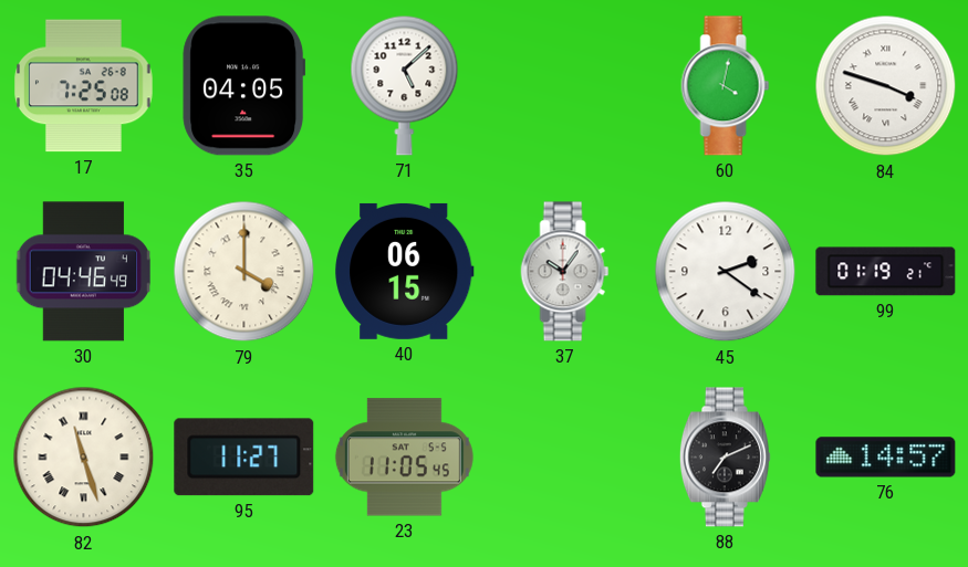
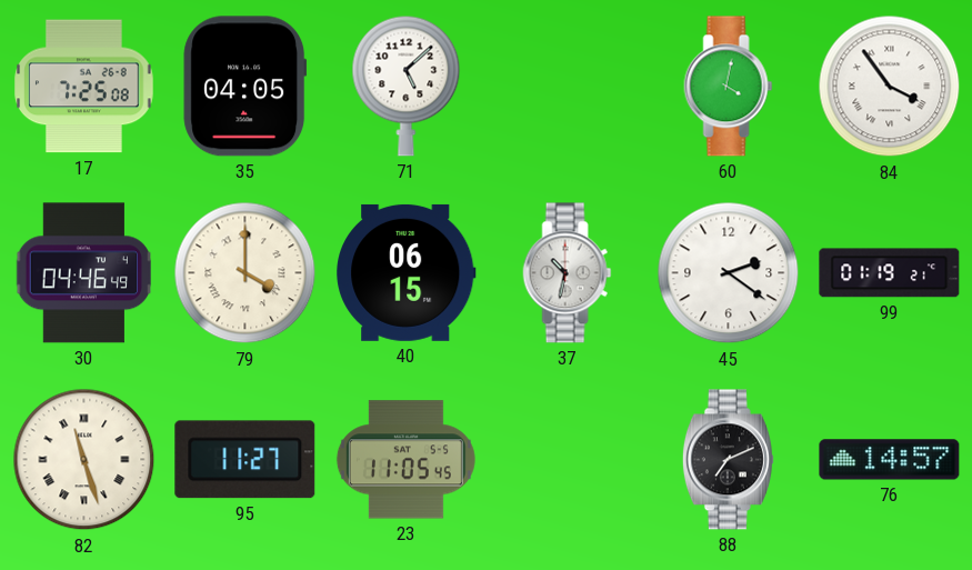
84: 3:48 -> 3:54
37: 10:06 -> 10:32
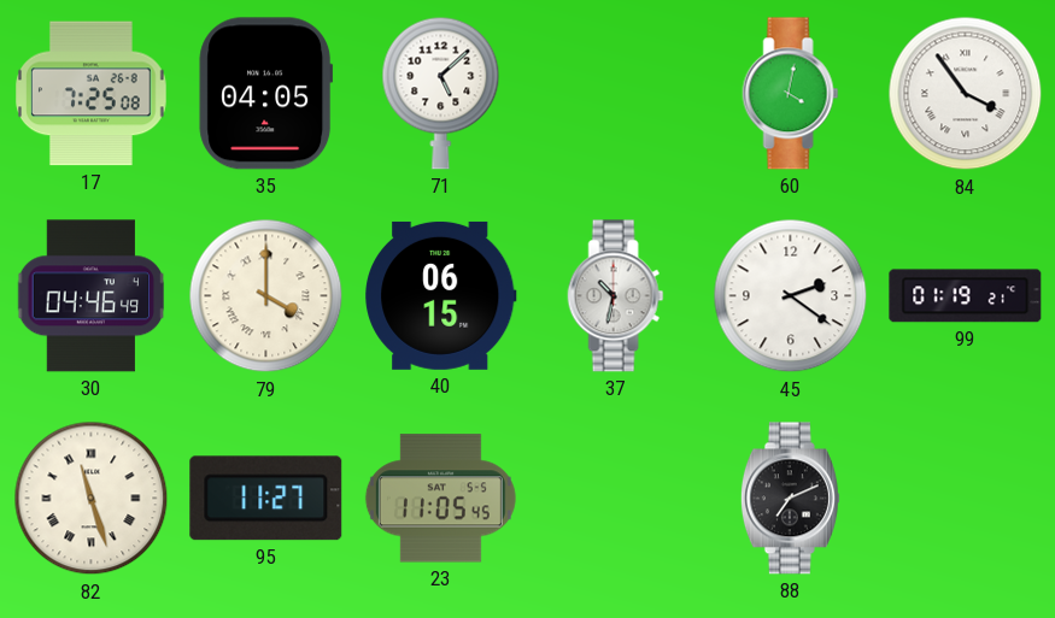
76: 14:57 -> none
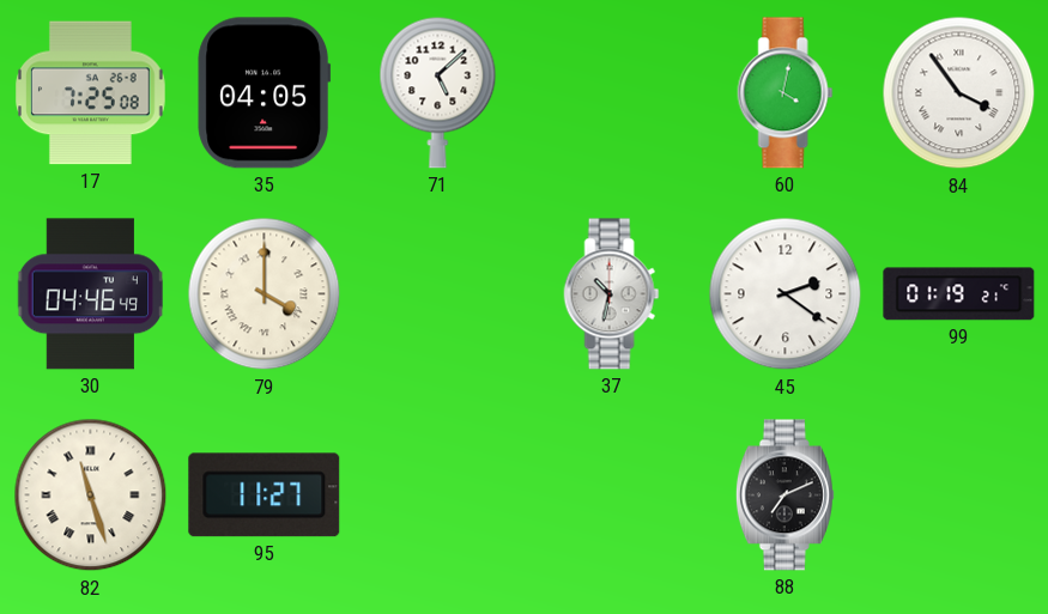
40: 06:15 -> none
23: 11:05 -> none
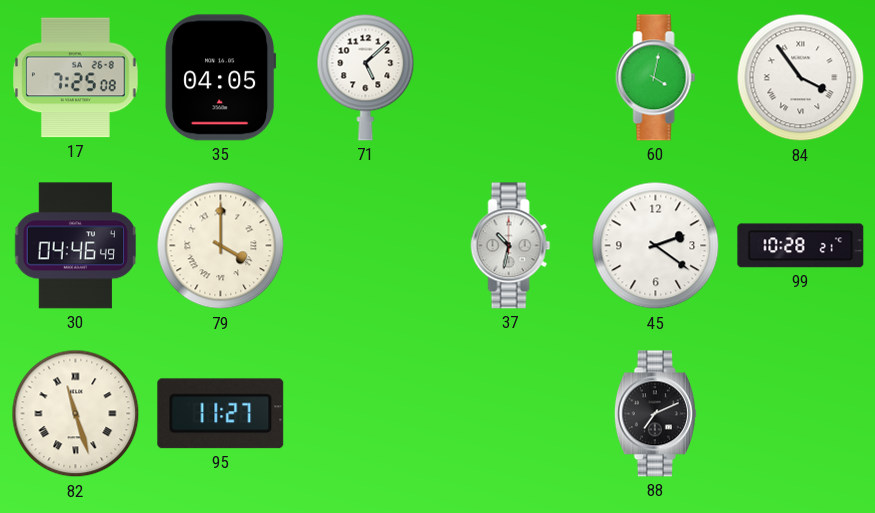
99: 01:19 -> 10:28
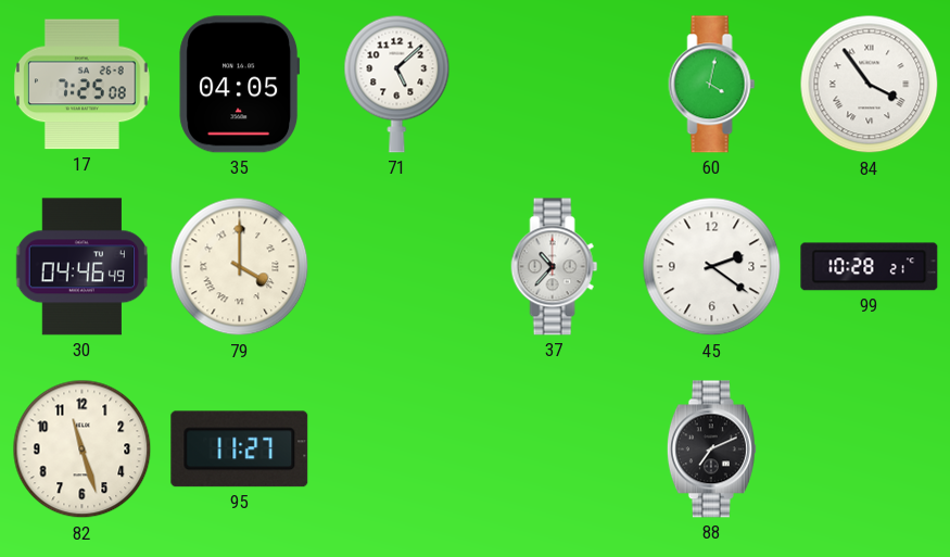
37: 10:32 -> 10:37
82 numerals: Roman -> Arabic
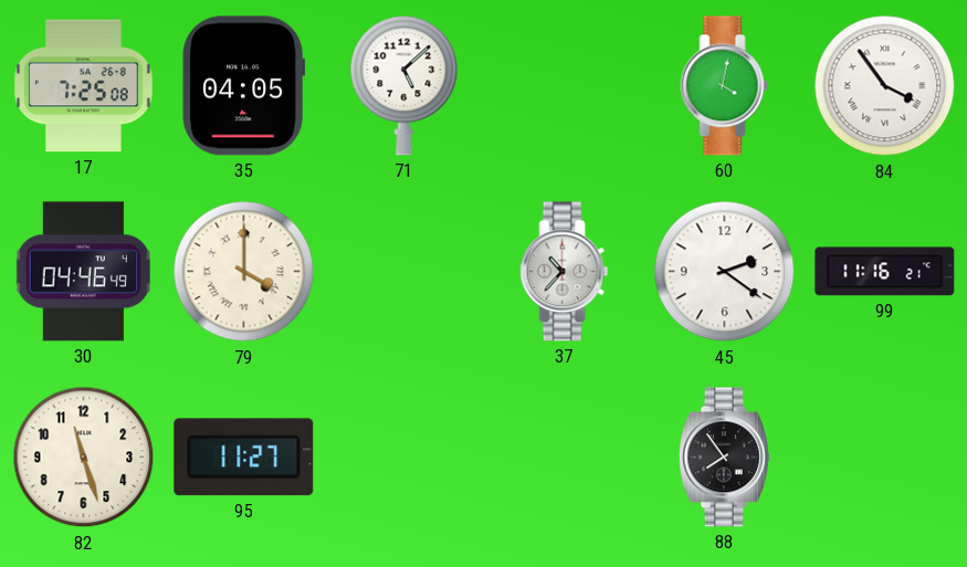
99: 10:28 -> 11:16
88: 7:11 -> 7:54
